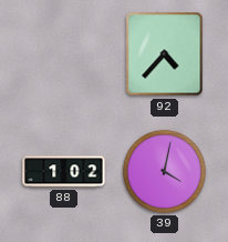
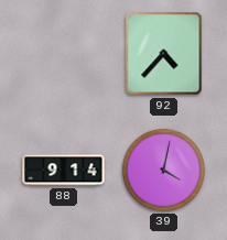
88: 1:02 -> 9:14
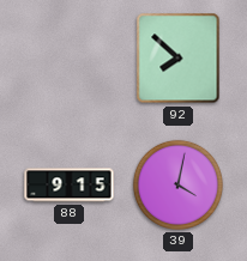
92: 4:37 -> 7:52
88: 9:14 -> 9:15
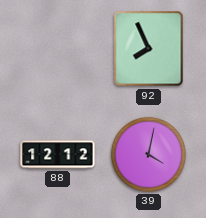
92: 7:52 -> 7:56
88: 9:15 -> 12:12
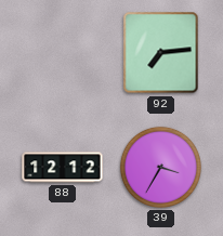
92: 7:56 -> 7:14
39: 4:02 -> 3:35
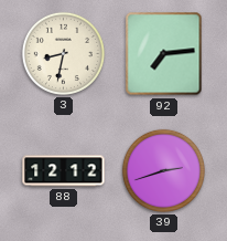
3: none -> 8:32
39: 3:35 -> 2:42
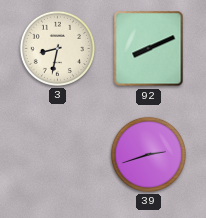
92: 7:14 -> 8:11
88: 12:12 -> none
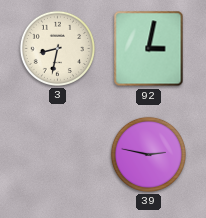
92: 8:11 -> 3:02
39: 2:42 -> 2:47
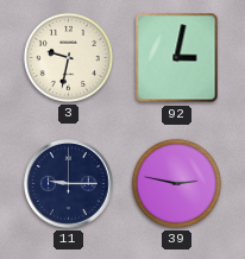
3: 8:32 -> 9:32
11: none -> 9:15
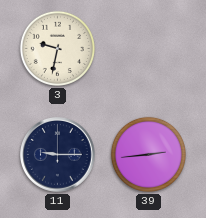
92: 3:02 -> none
39: 2:47 -> 2:44
